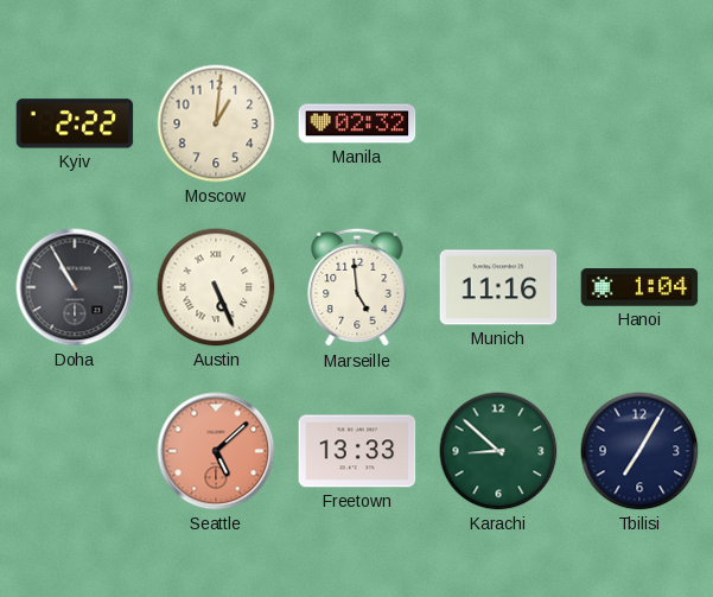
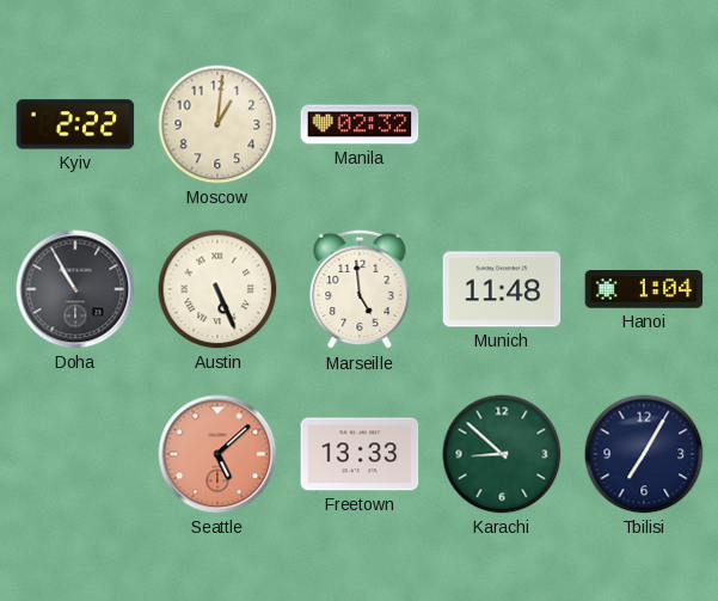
Munich: 11:16 -> 11:48
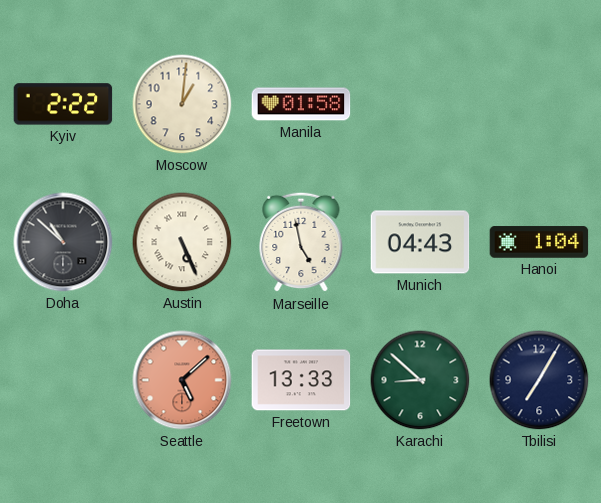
Manila: 02:32 -> 01:58
Doha: 10:55 -> 10:52
Marseille: 4:59 -> 4:58
Munich: 11:48 -> 04:43
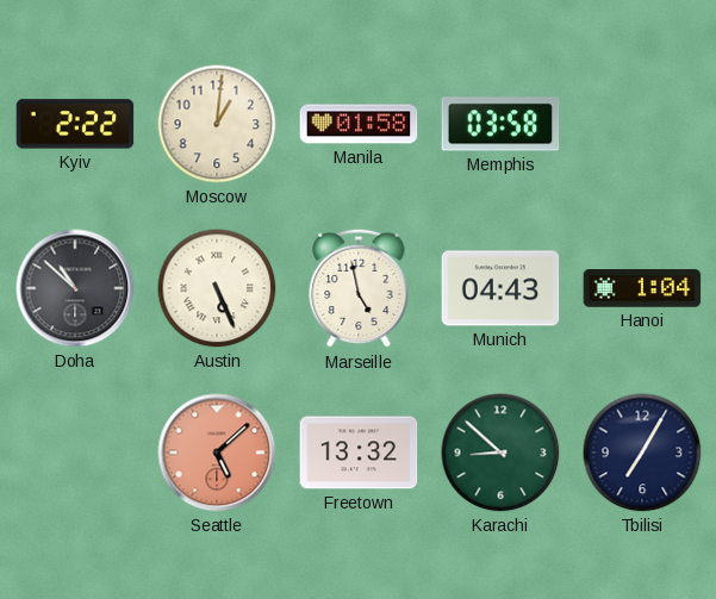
Memphis: none -> 03:58
Freetown: 13:33 -> 13:32
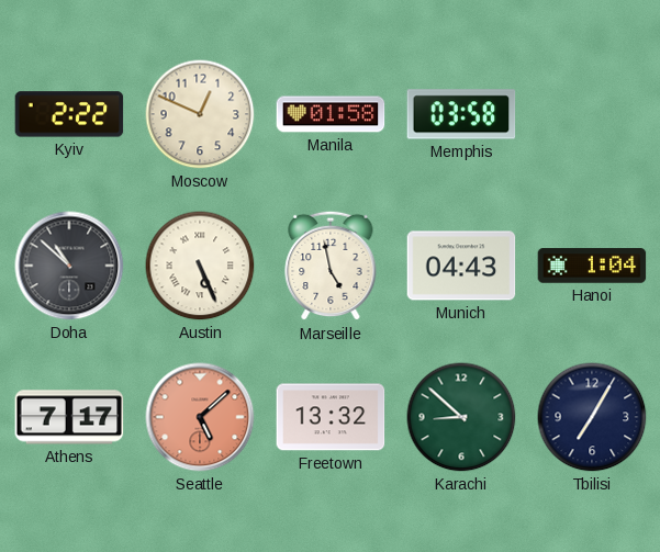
Moscow: 1:01 -> 12:49
Athens: none -> 7:17
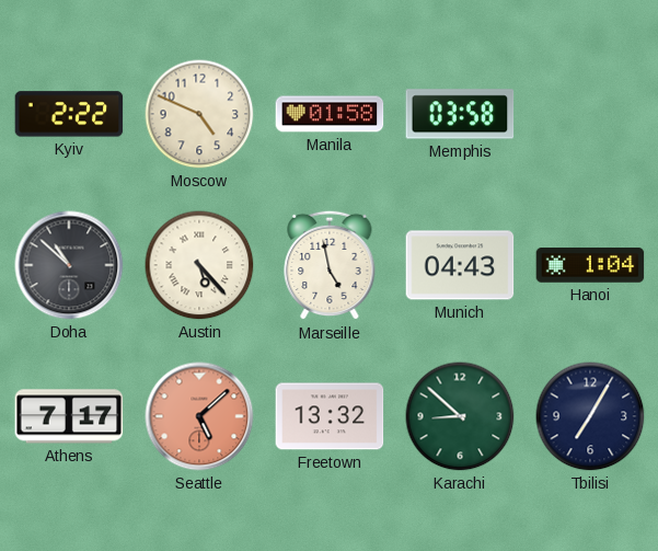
Moscow: 12:49 -> 4:49
Austin: 5:26 -> 5:23
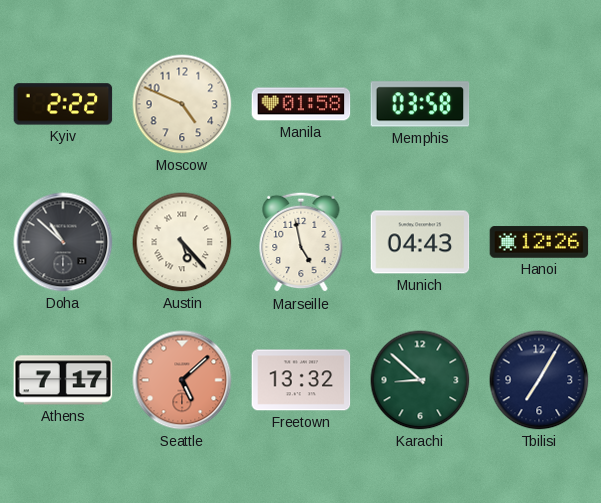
Hanoi: 1:04 -> 12:26
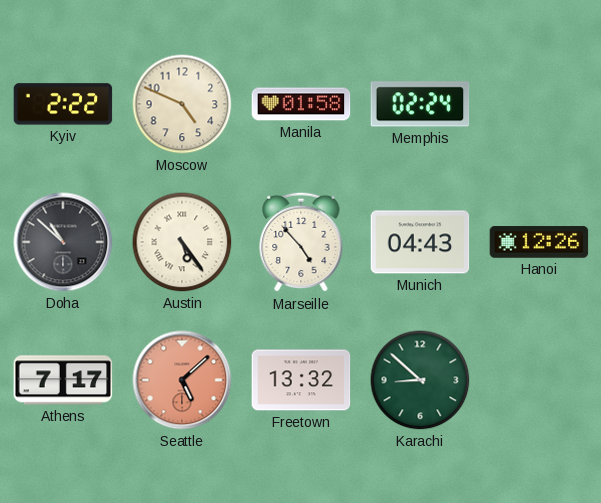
Memphis: 03:58 -> 02:24
Austin: 5:23 -> 5:24
Marseille: 4:58 -> 4:53
Tbilisi: 7:05 -> none
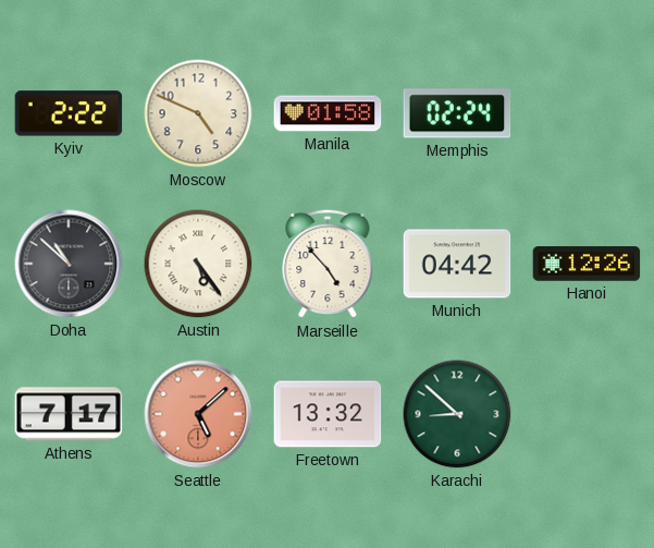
Munich: 04:43 -> 04:42
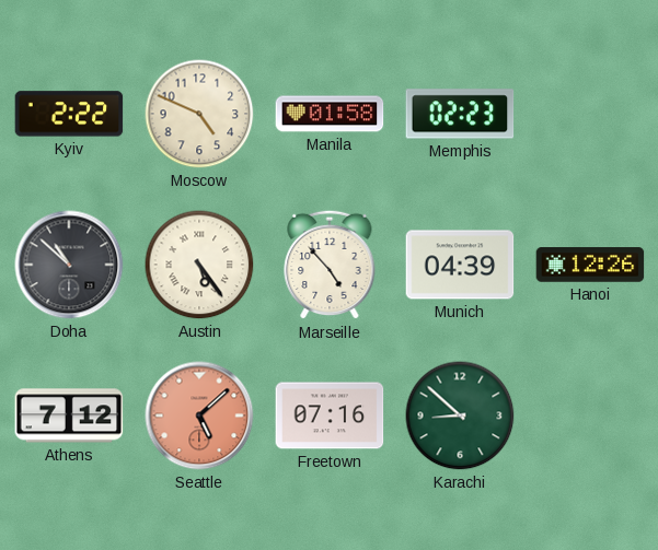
Memphis: 02:24 -> 02:23
Munich: 04:42 -> 04:39
Athens: 7:17 -> 7:12
Freetown: 13:32 -> 07:16
